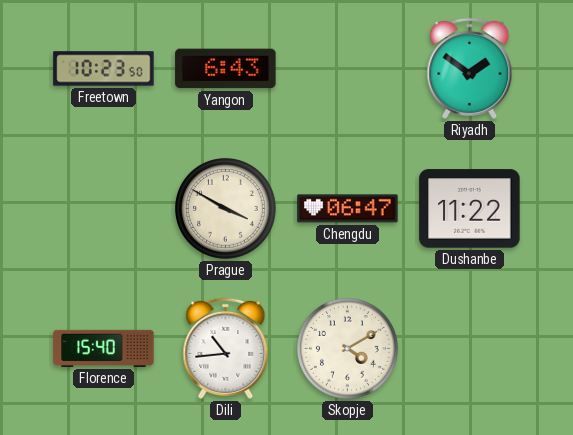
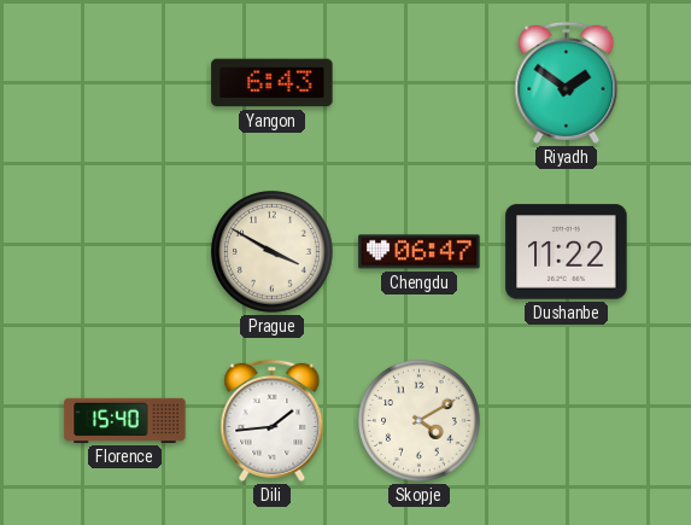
Freetown: 10:23 -> none
Dili: 10:44 -> 1:44
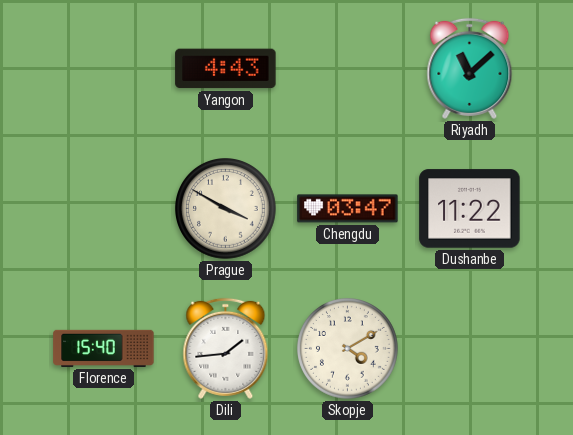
Yangon: 6:43 -> 4:43
Riyadh: 1:51 -> 11:08
Chengdu: 06:47 -> 03:47
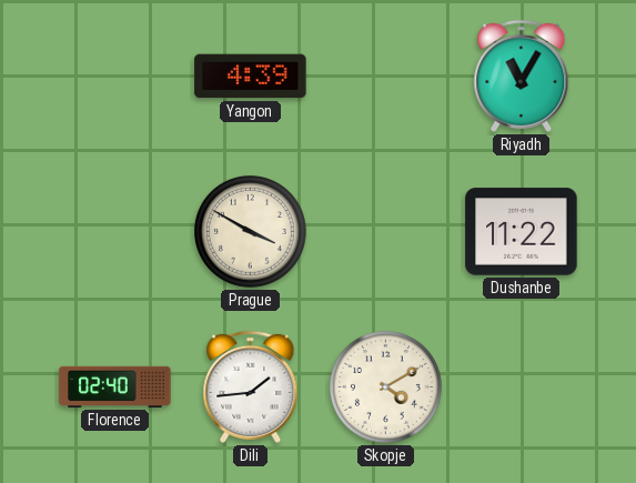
Yangon: 4:43 -> 4:39
Riyadh: 11:08 -> 11:05
Chengdu: 03:47 -> none
Florence: 15:40 -> 02:40
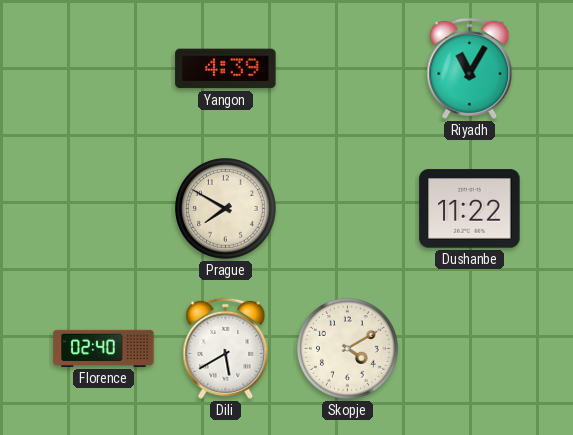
Prague: 3:50 -> 7:50
Dili: 1:44 -> 5:40
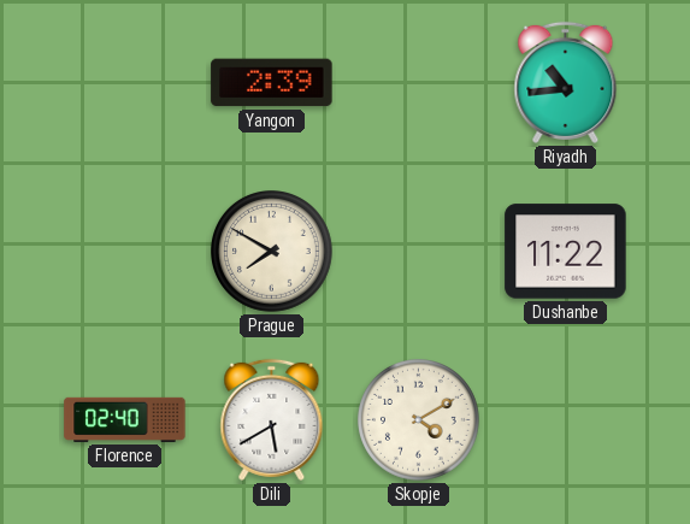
Yangon: 4:39 -> 2:39
Riyadh: 11:05 -> 10:44
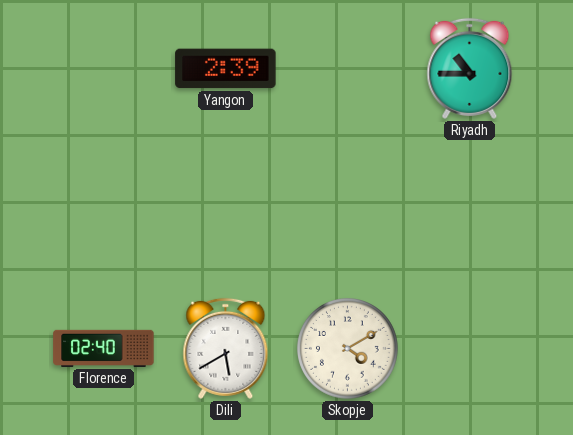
Riyadh: 10:44 -> 10:45
Prague: 7:50 -> none
Dushanbe: 11:22 -> none
